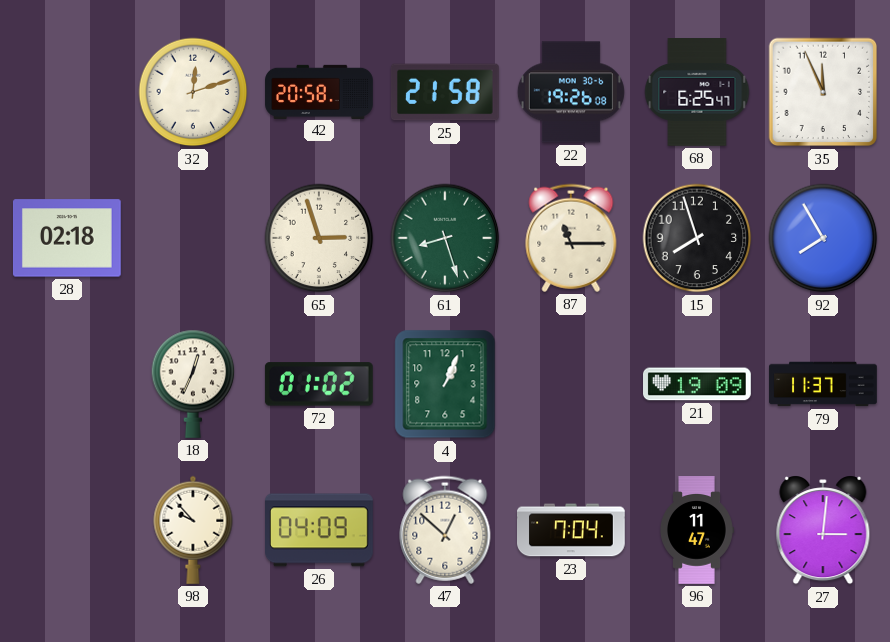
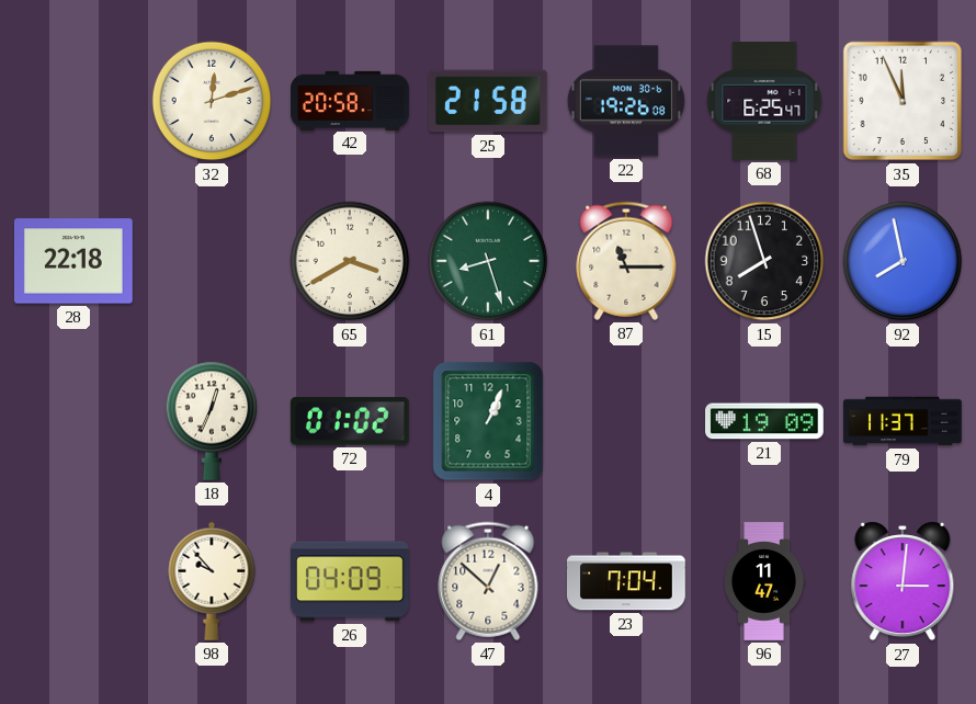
28: 02:18 -> 22:18
65: 2:57 -> 3:40
92: 7:55 -> 7:58
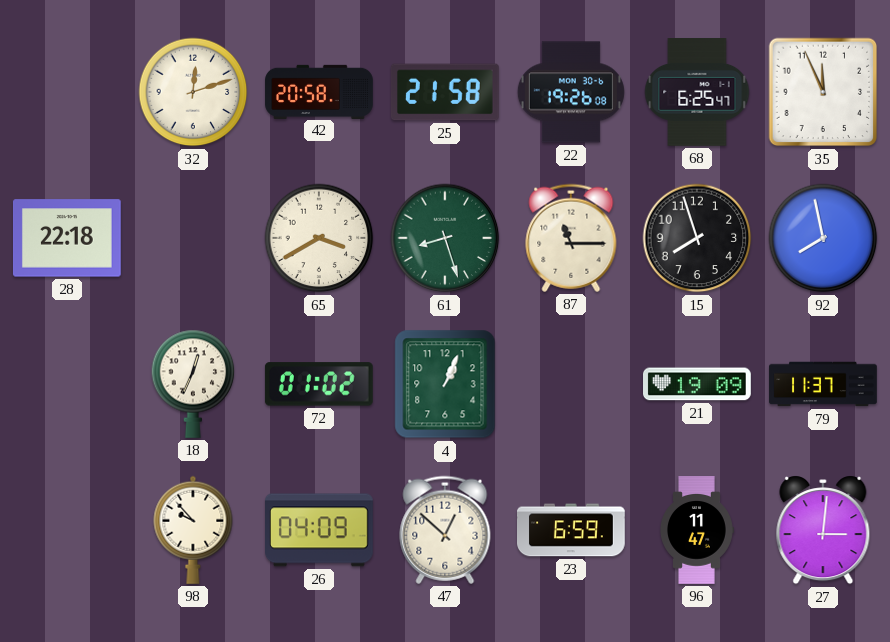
23: 7:04 -> 6:59
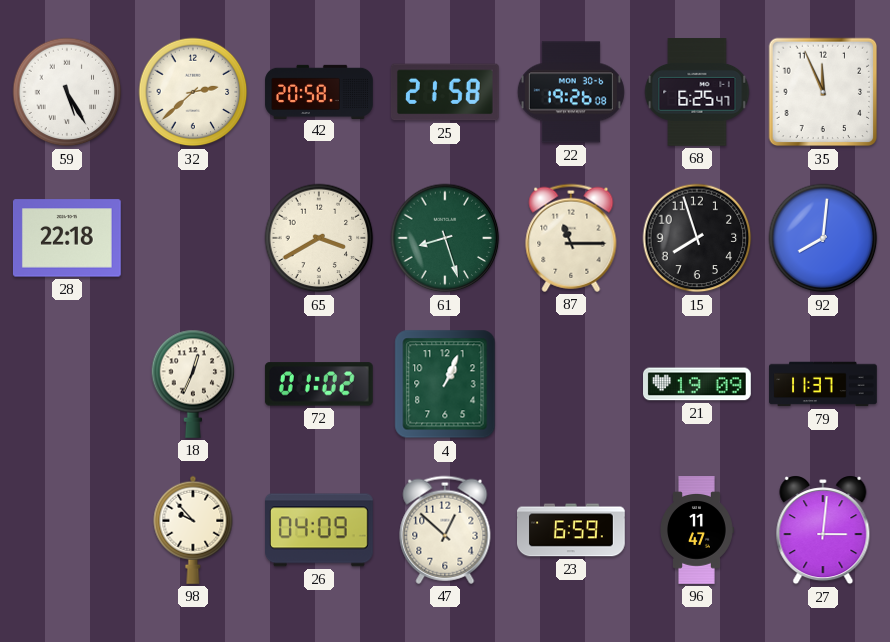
59: none -> 5:25
32: 12:12 -> 2:38
92: 7:58 -> 8:01
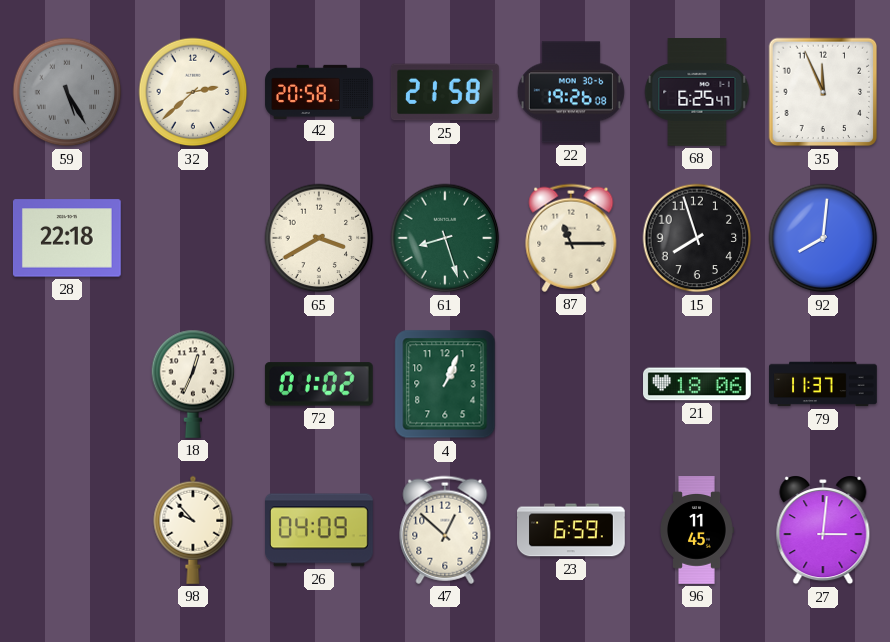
59 dial: white -> grey
21: 19:09 -> 18:06
96: 11:47 -> 11:45
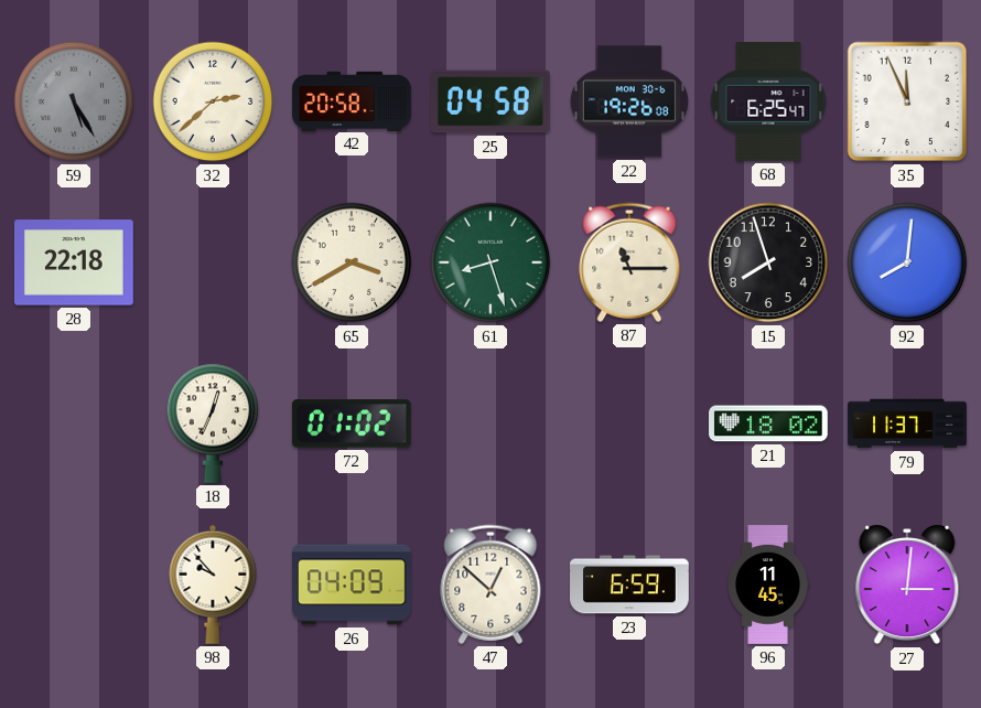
25: 21:58 -> 04:58
4: 1:04 -> none
21: 18:06 -> 18:02
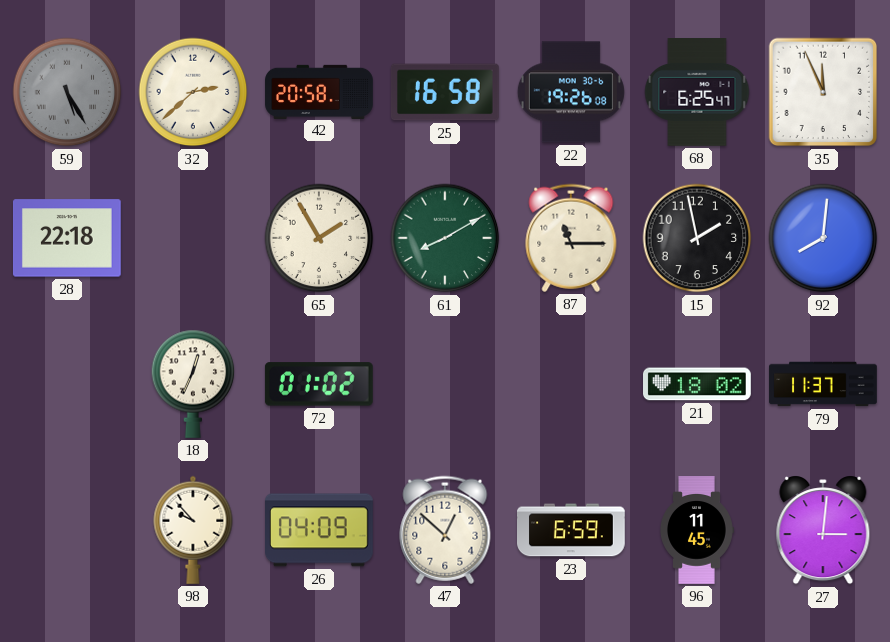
25: 04:58 -> 16:58
65: 3:40 -> 1:55
61: 8:27 -> 8:10
15: 7:57 -> 1:58
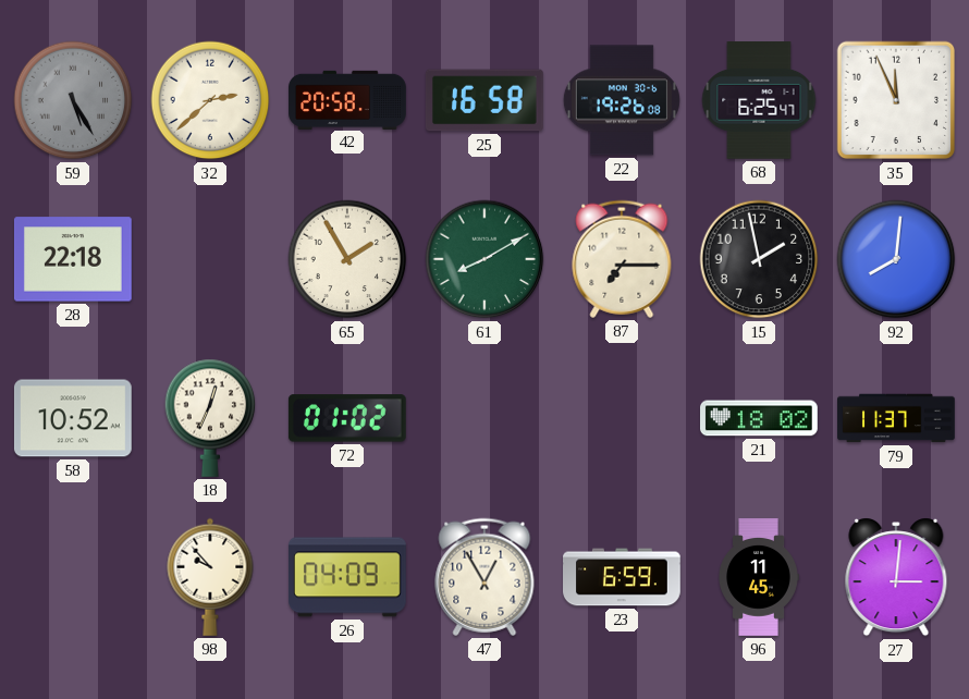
87: 11:15 -> 7:15
58: none -> 10:52
47: 12:52 -> 12:55
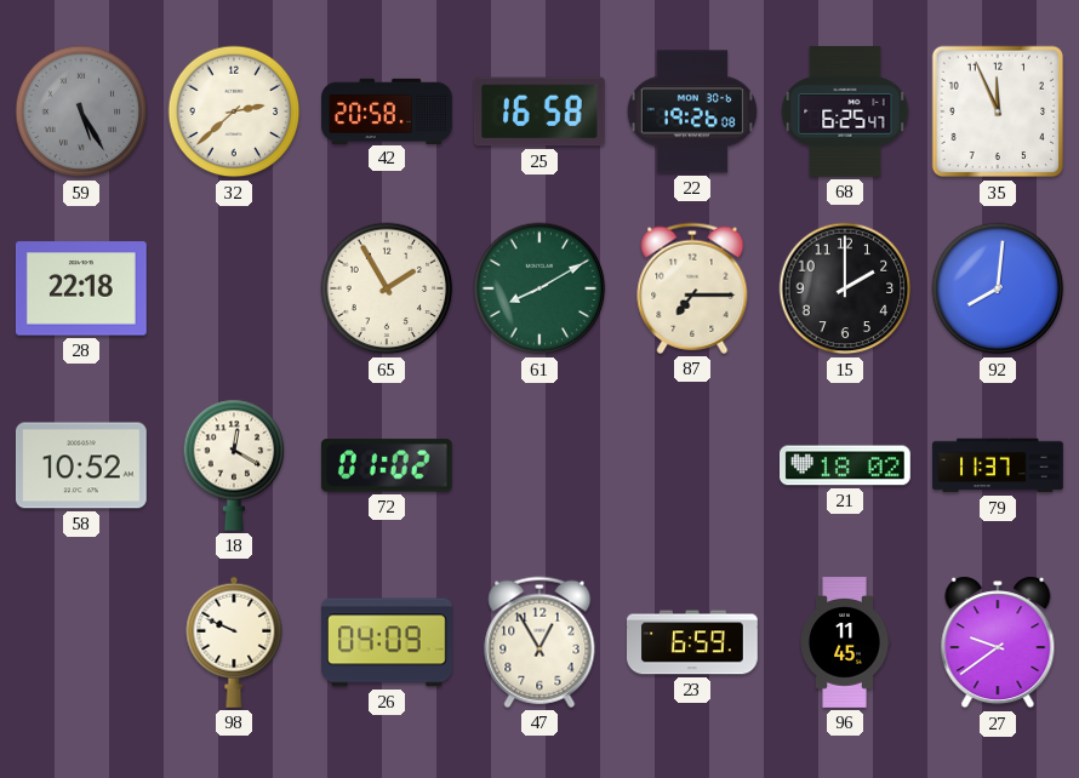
15: 1:58 -> 2:00
18: 12:34 -> 12:20
98: 9:53 -> 9:49
27: 3:01 -> 9:39
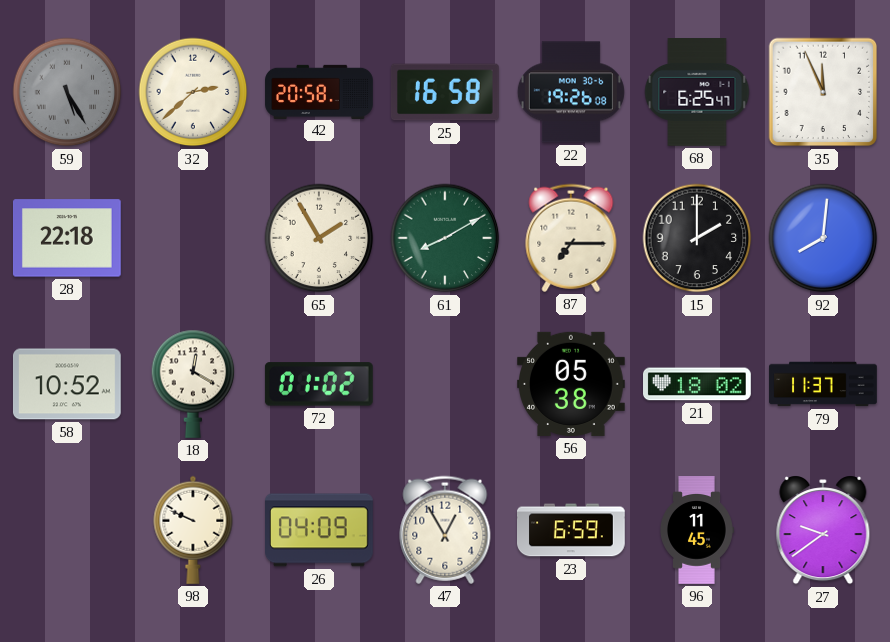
56: none -> 05:38
